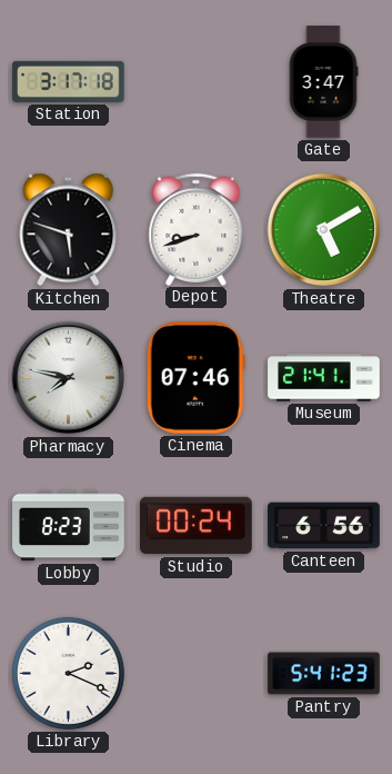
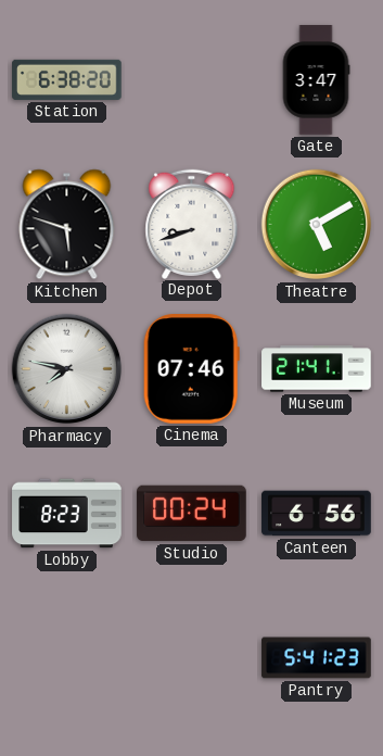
Station: 3:17 -> 6:38
Library: 2:19 -> none
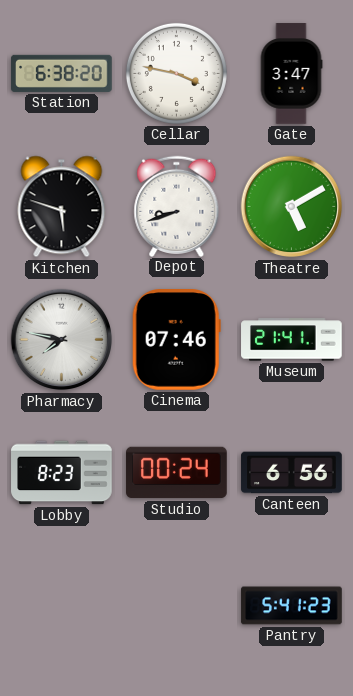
Cellar: none -> 3:47
